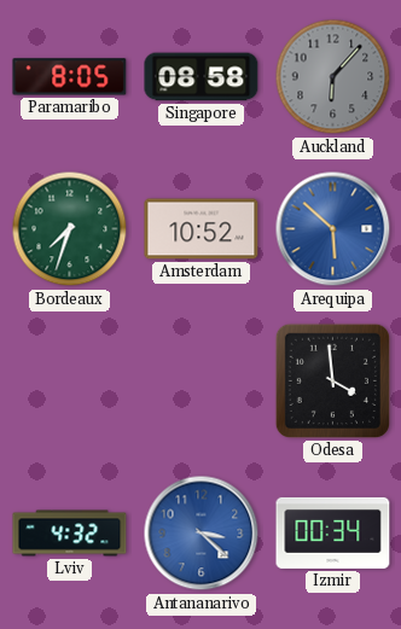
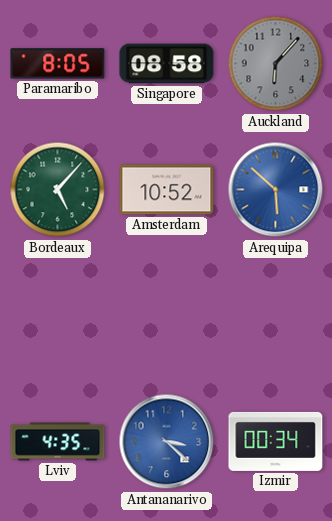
Bordeaux: 7:33 -> 5:07
Odesa: 3:59 -> none
Lviv: 4:32 -> 4:35
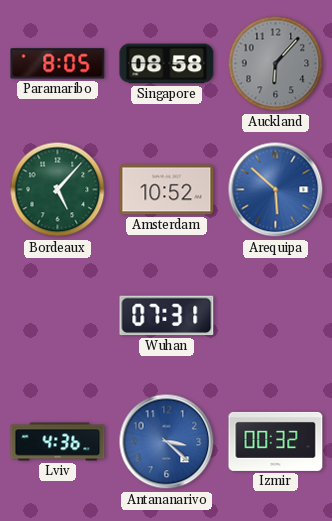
Wuhan: none -> 07:31
Lviv: 4:35 -> 4:36
Izmir: 00:34 -> 00:32
